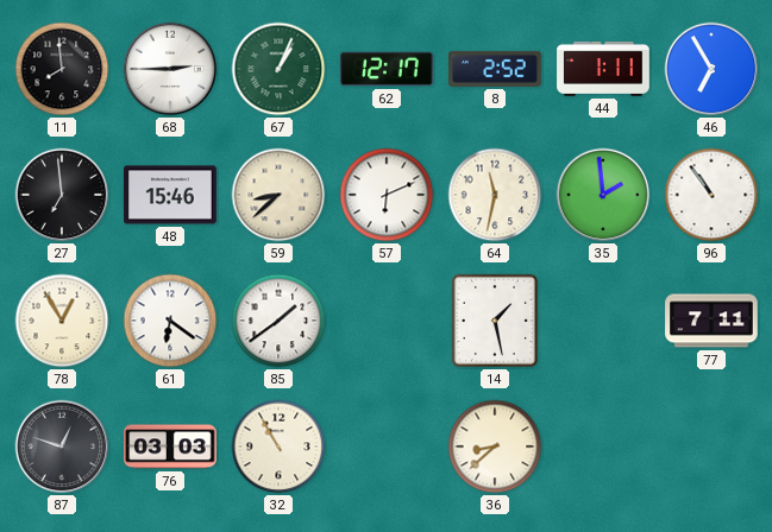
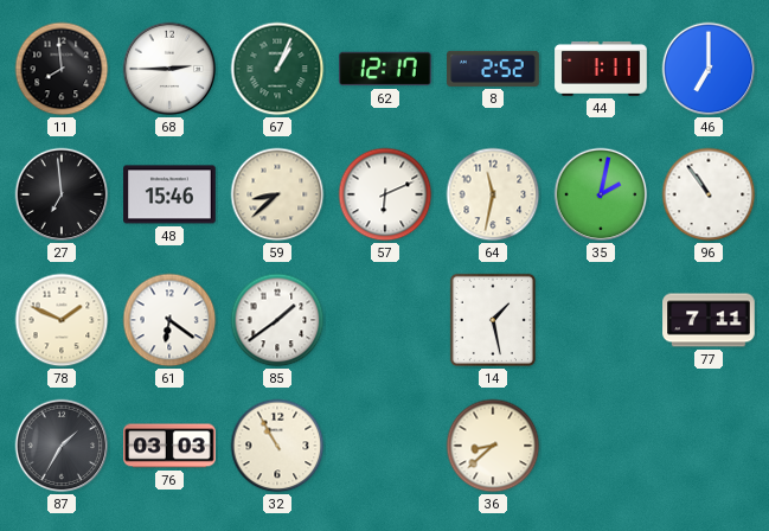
46: 6:55 -> 7:00
35: 1:59 -> 2:02
78: 12:55 -> 1:49
87: 12:48 -> 1:35
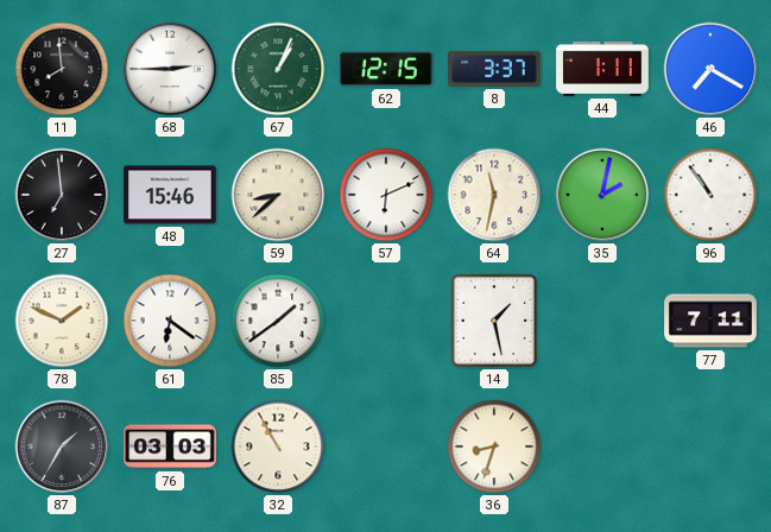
62: 12:17 -> 12:15
8: 2:52 -> 3:37
46: 7:00 -> 7:20
36: 8:38 -> 8:33
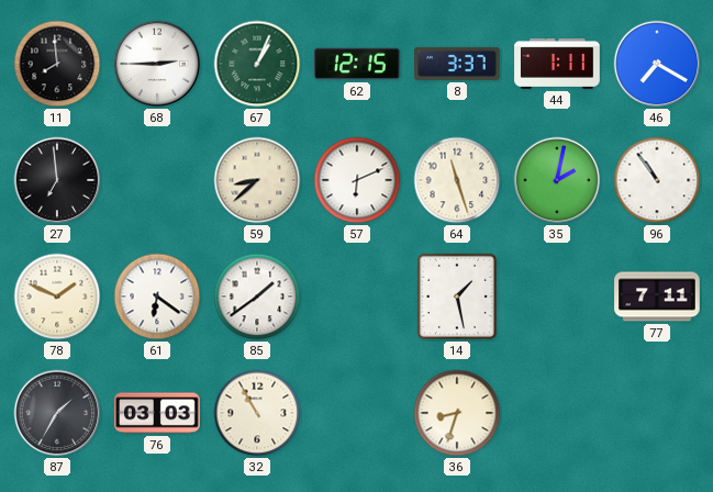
48: 15:46 -> none
64: 11:32 -> 11:27
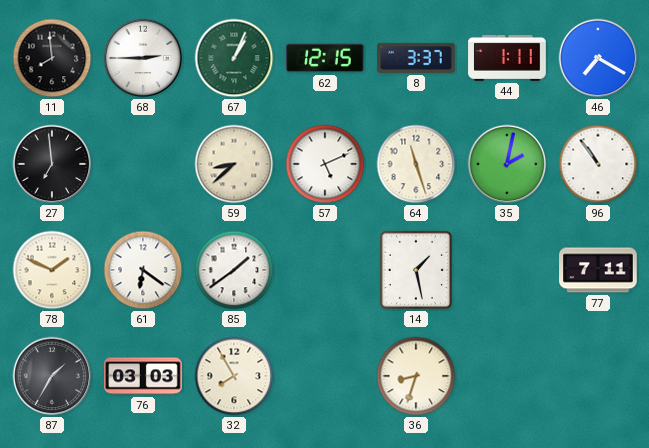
57: 6:11 -> 5:11
32: 10:55 -> 7:55
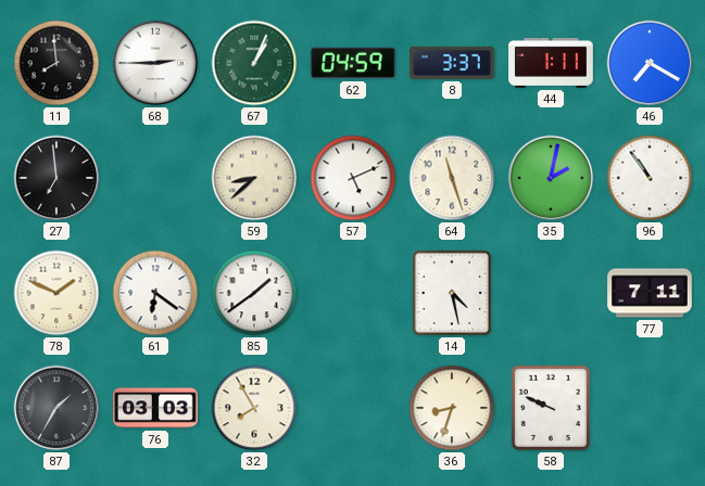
62: 12:15 -> 04:59
14: 1:28 -> 4:28
58: none -> 9:49
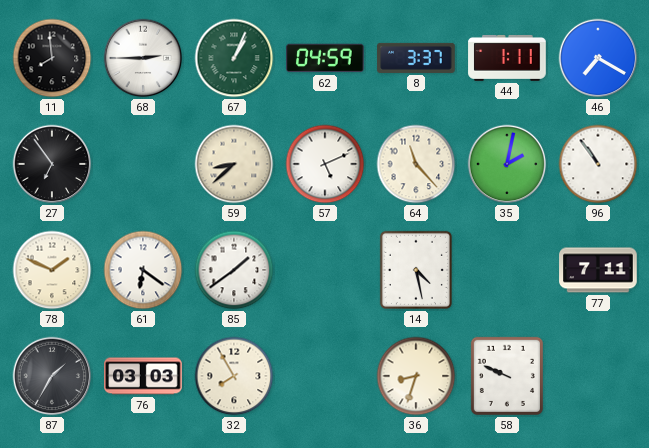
27: 6:59 -> 6:54
64: 11:27 -> 11:23
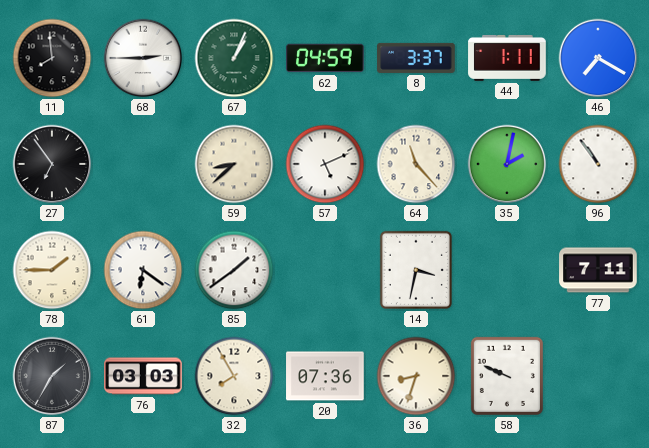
78: 1:49 -> 1:45
14: 4:28 -> 3:32
20: none -> 07:36
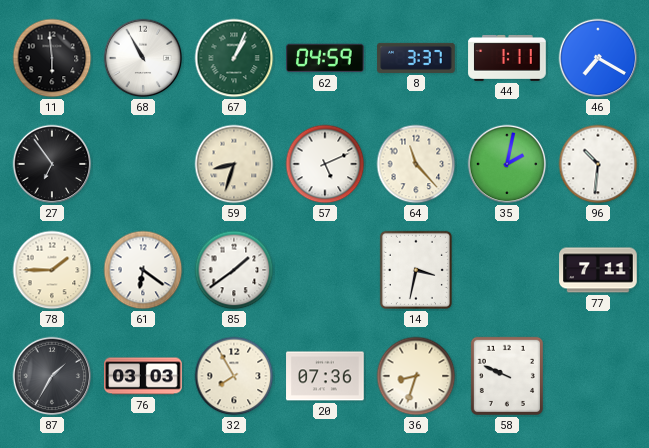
11: 7:59 -> 5:59
68: 2:45 -> 10:55
59: 8:38 -> 8:33
96: 10:54 -> 10:31
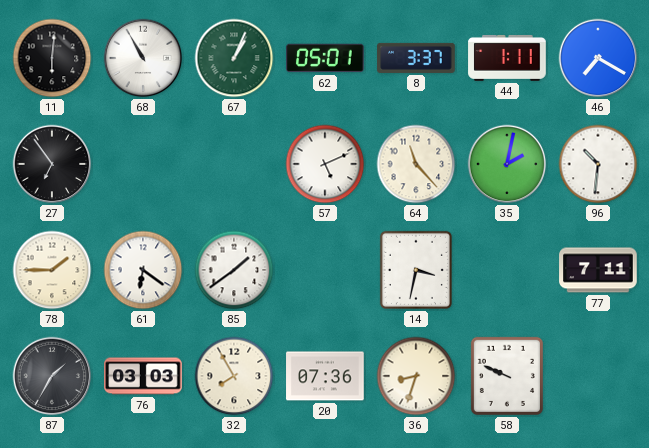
11: 5:59 -> 6:01
62: 04:59 -> 05:01
59: 8:33 -> none
